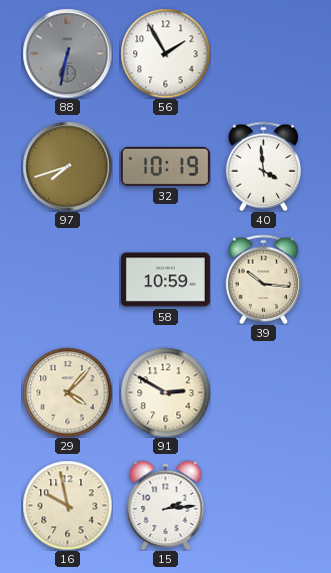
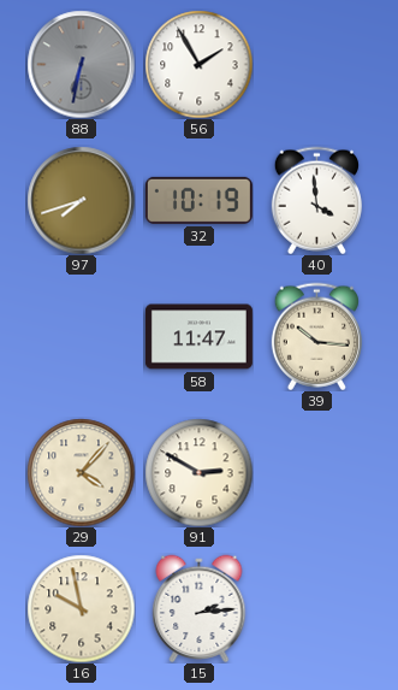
58: 10:59 -> 11:47
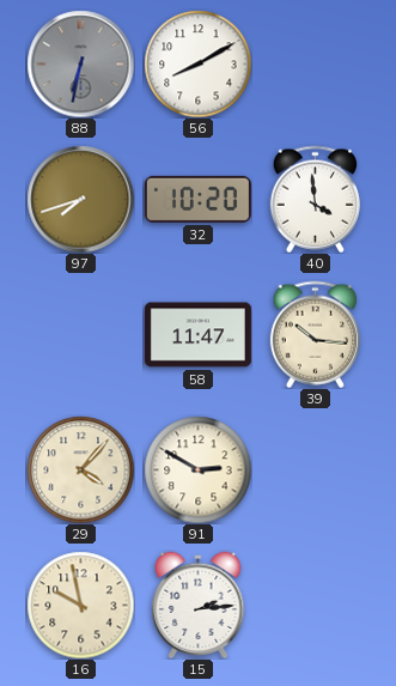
56: 1:55 -> 8:10
32: 10:19 -> 10:20
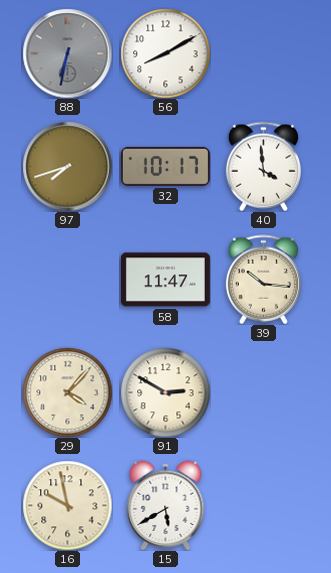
32: 10:20 -> 10:17
15: 2:14 -> 5:40
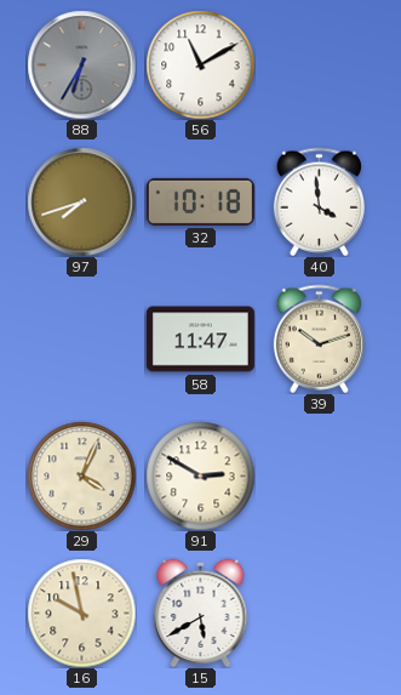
88: 6:32 -> 6:35
56: 8:10 -> 11:10
32: 10:17 -> 10:18
39: 10:16 -> 10:12
29: 4:07 -> 4:04
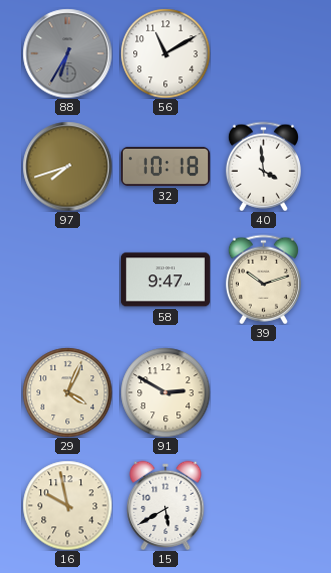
58: 11:47 -> 9:47
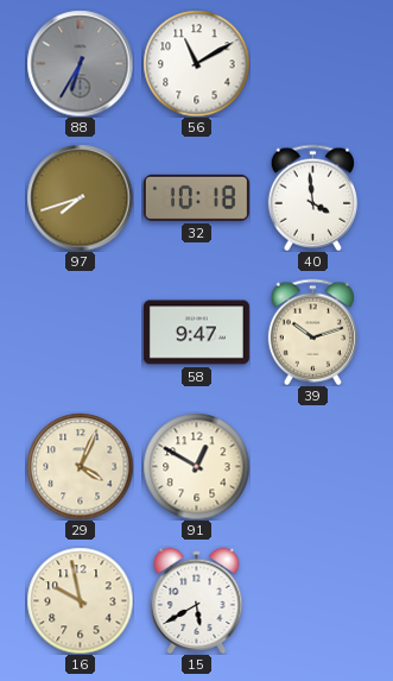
91: 2:50 -> 12:50
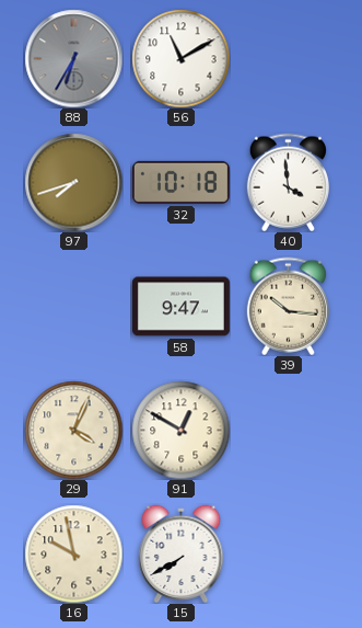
39: 10:12 -> 10:16
15: 5:40 -> 7:40
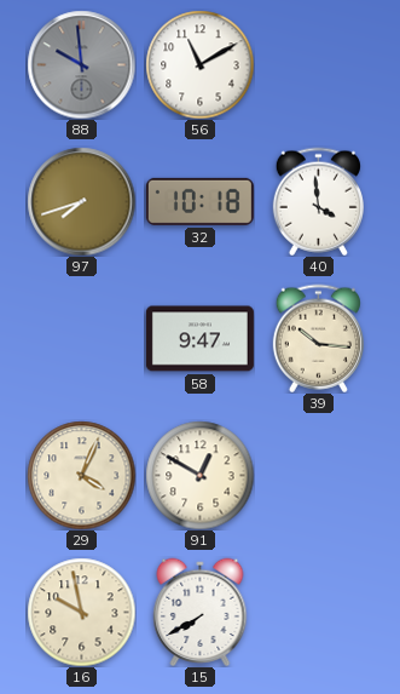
88: 6:35 -> 9:59
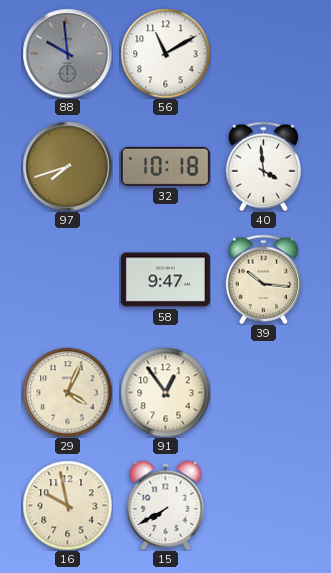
91: 12:50 -> 12:54
